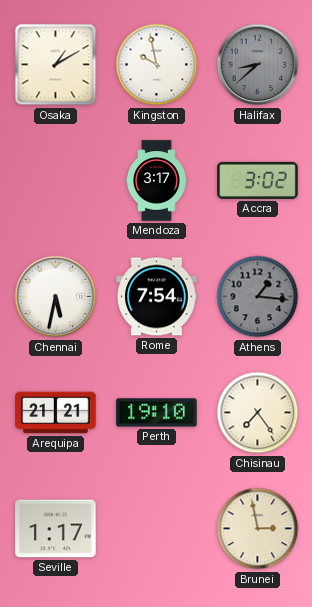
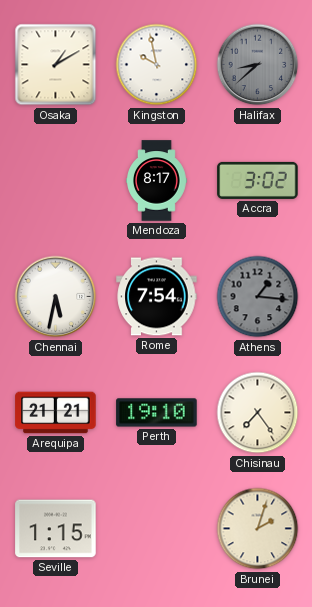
Mendoza: 3:17 -> 8:17
Seville: 1:17 -> 1:15
Brunei: 2:58 -> 2:03
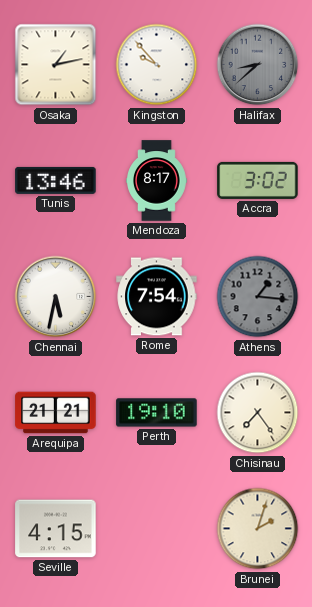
Osaka: 1:10 -> 1:13
Kingston: 9:58 -> 9:53
Tunis: none -> 13:46
Seville: 1:15 -> 4:15
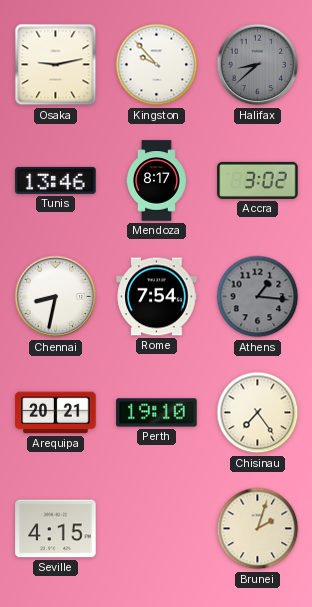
Osaka: 1:13 -> 9:13
Chennai: 5:32 -> 8:32
Arequipa: 21:21 -> 20:21
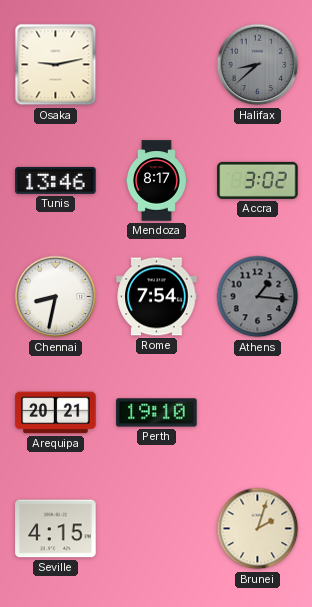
Kingston: 9:53 -> none
Chisinau: 7:24 -> none
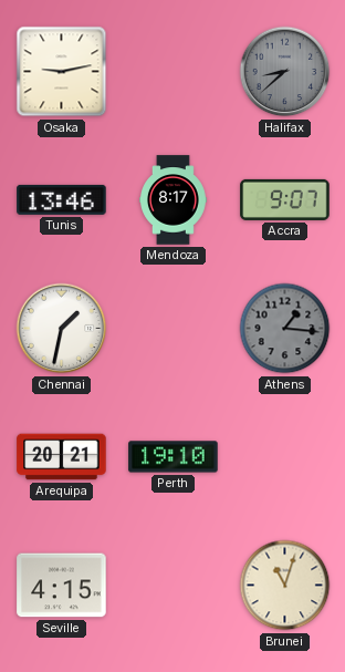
Accra: 3:02 -> 9:07
Chennai: 8:32 -> 1:32
Rome: 7:54 -> none
Brunei: 2:03 -> 11:03
